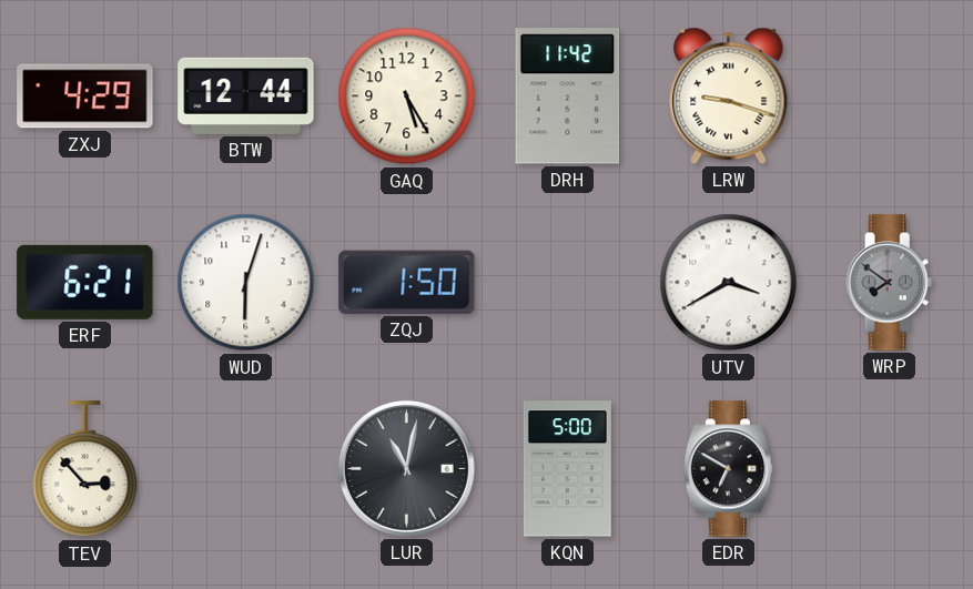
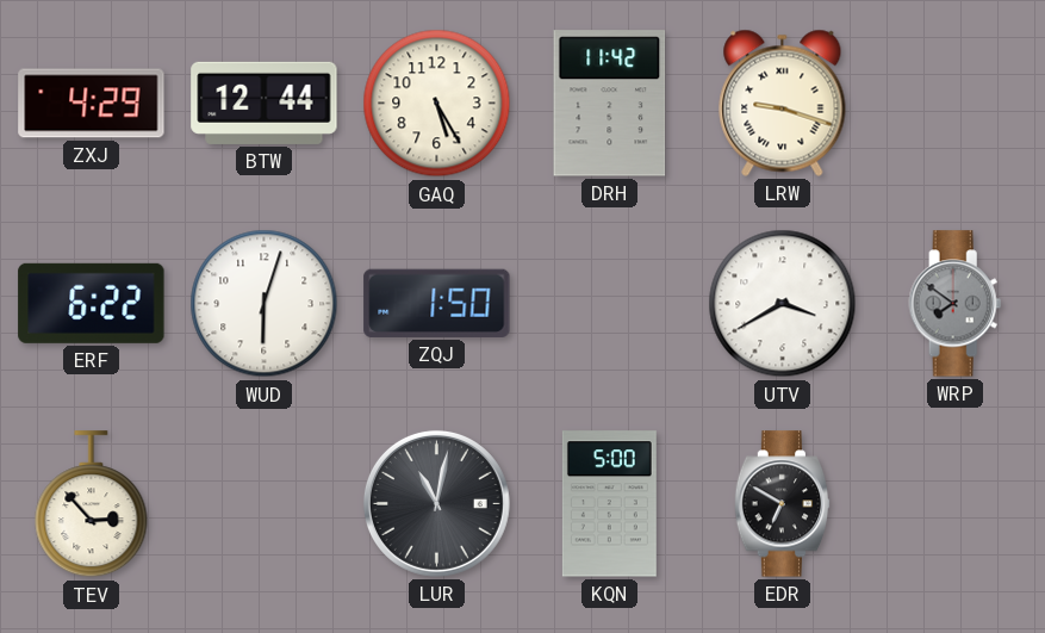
ERF: 6:21 -> 6:22
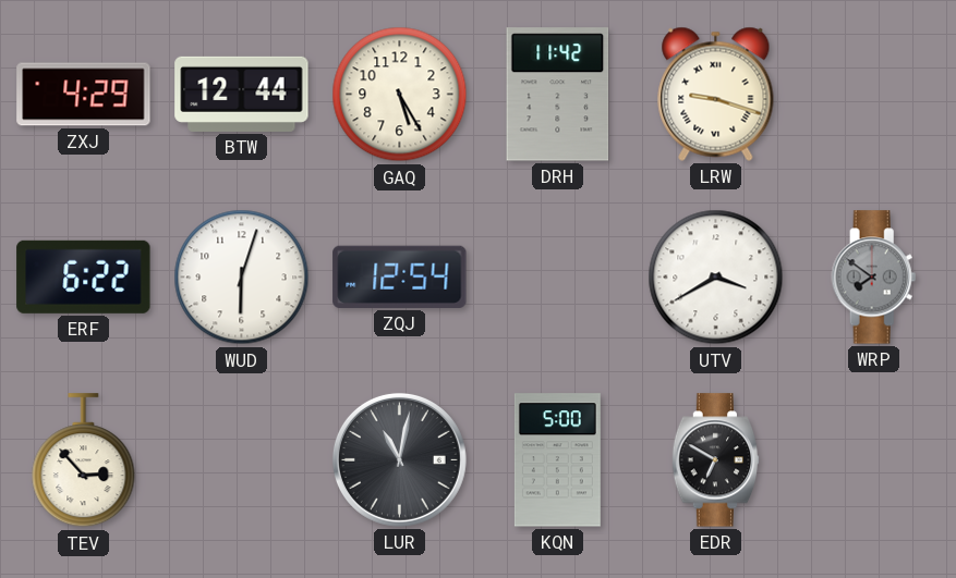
ZQJ: 1:50 -> 12:54
